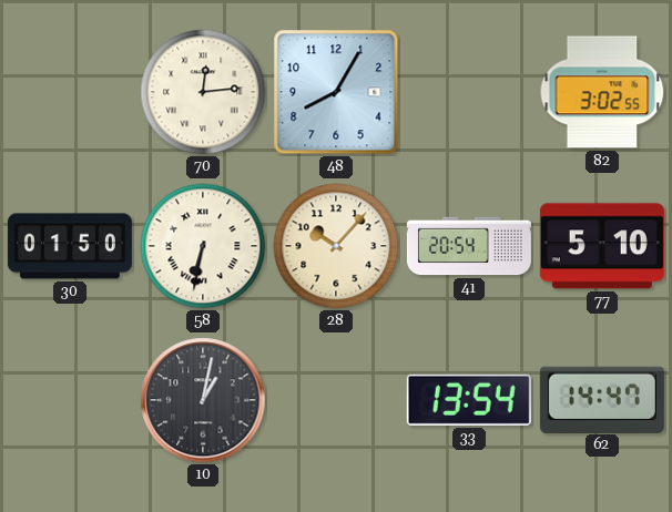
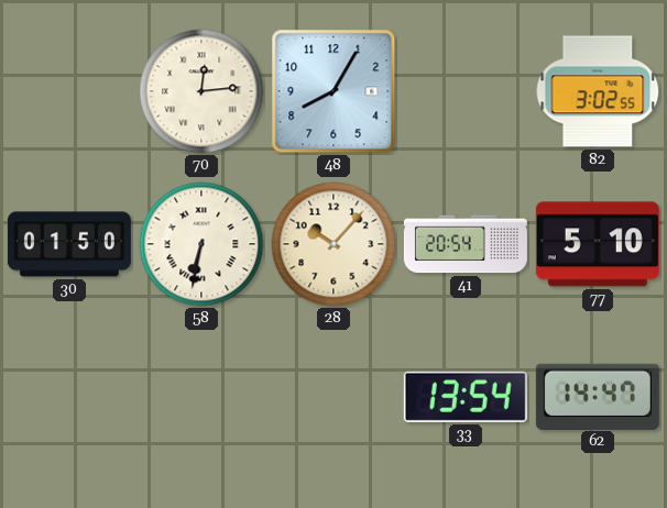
10: 1:02 -> none
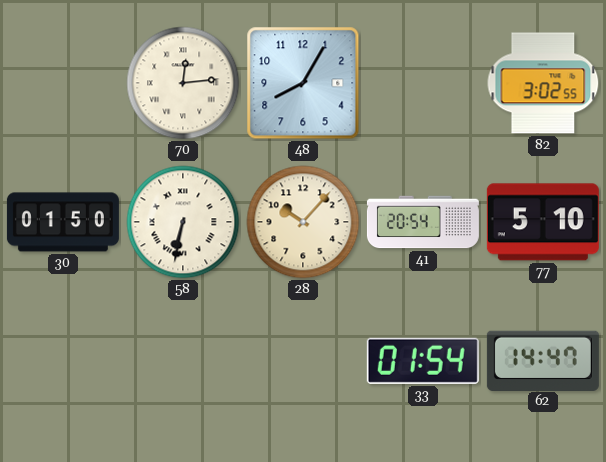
33: 13:54 -> 01:54
